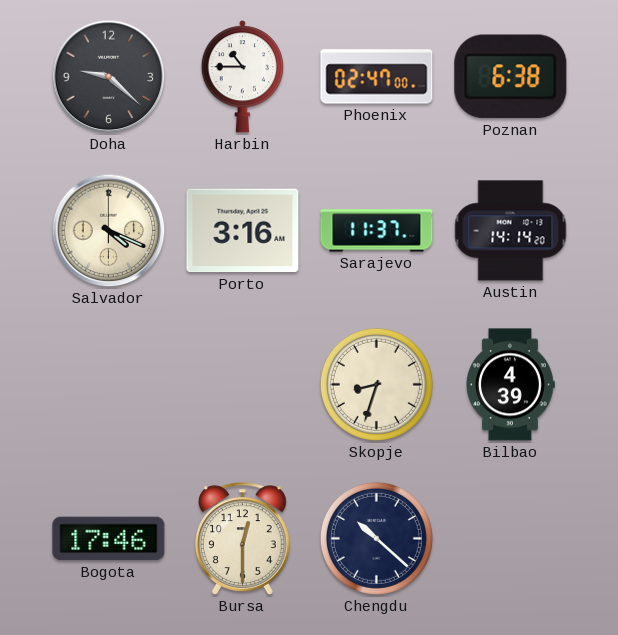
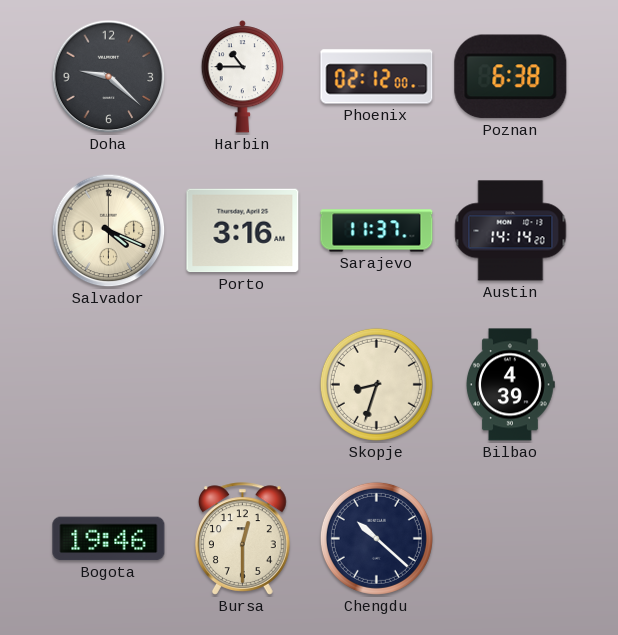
Phoenix: 02:47 -> 02:12
Bogota: 17:46 -> 19:46
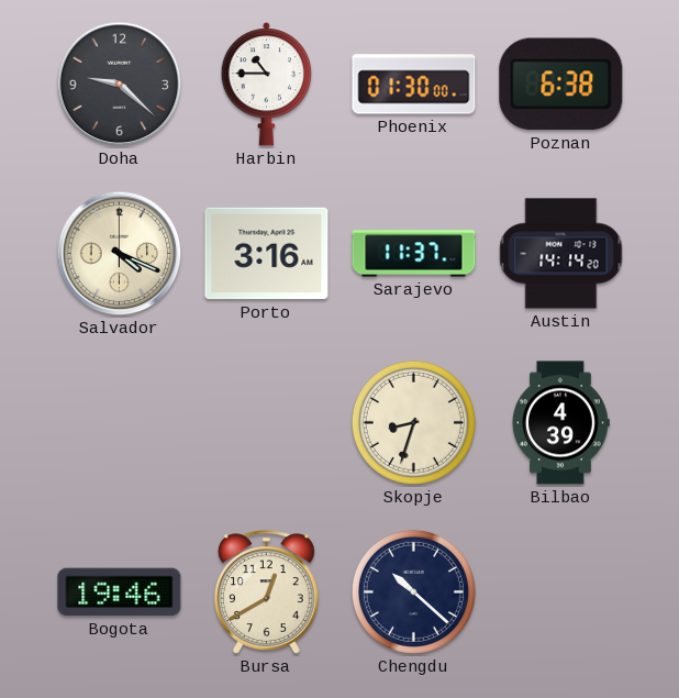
Phoenix: 02:12 -> 01:30
Bursa: 12:30 -> 12:40
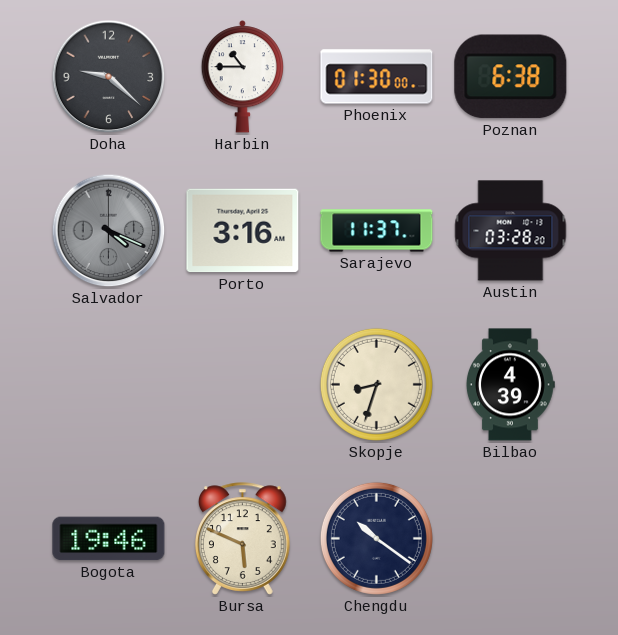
Salvador dial: cream -> grey
Austin: 14:14 -> 03:28
Bursa: 12:40 -> 5:49
Chengdu: 10:22 -> 10:21
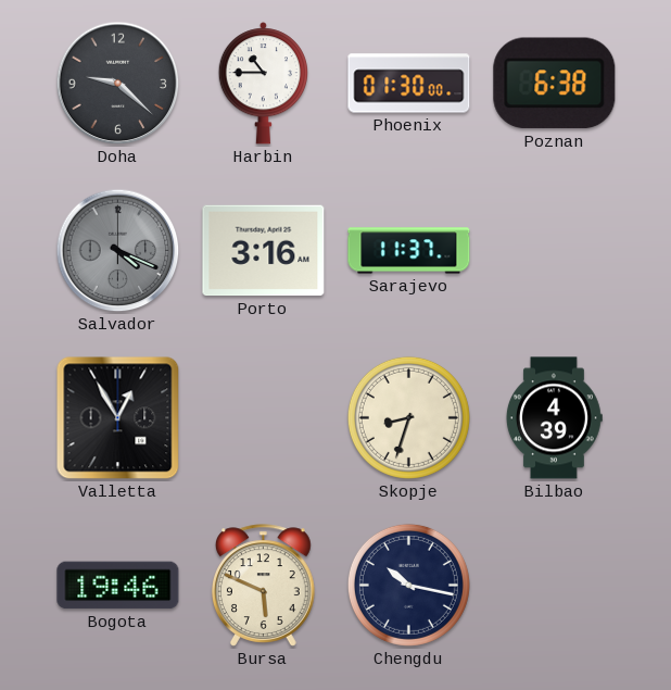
Austin: 03:28 -> none
Valletta: none -> 12:55
Chengdu: 10:21 -> 10:17
